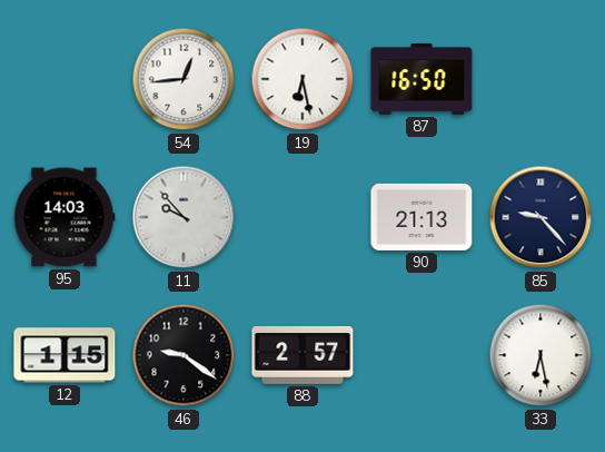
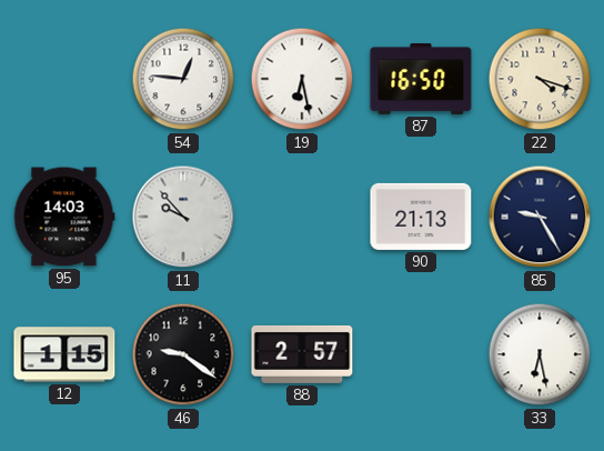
54: 12:44 -> 12:46
22: none -> 4:18
85: 9:23 -> 9:25
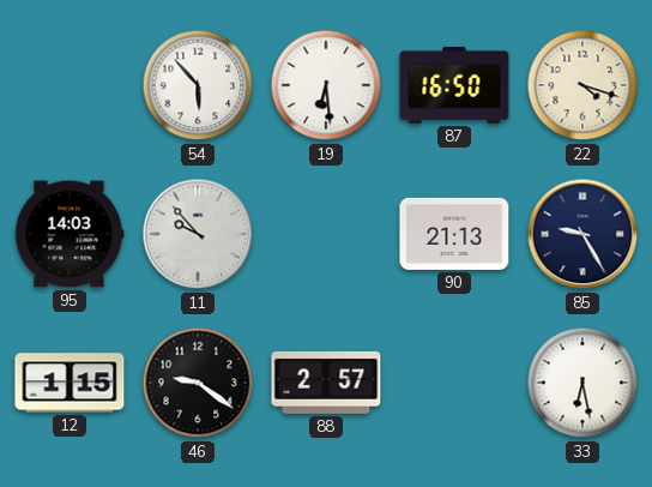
54: 12:46 -> 5:53
19: 6:28 -> 6:29
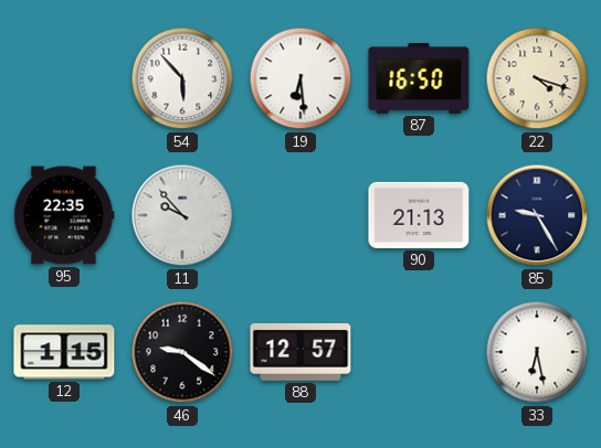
95: 14:03 -> 22:35
88: 2:57 -> 12:57
